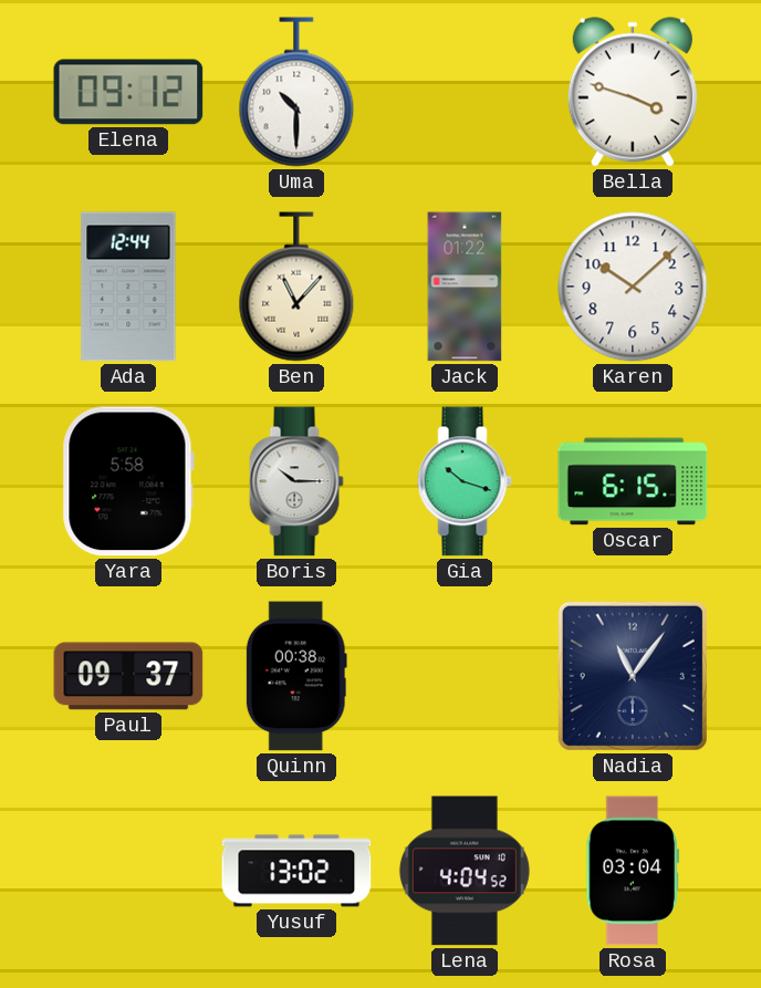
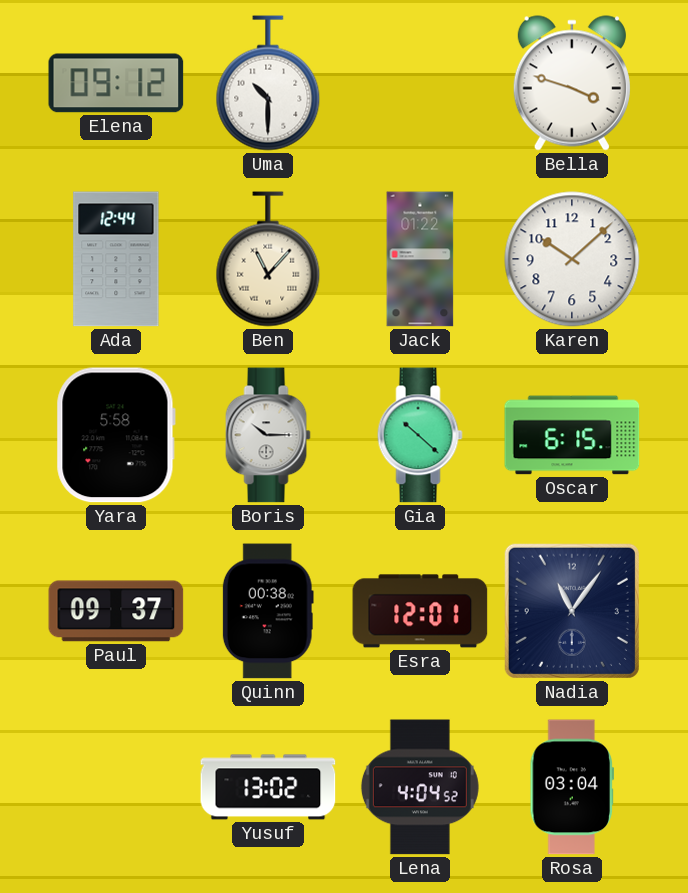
Gia: 10:18 -> 10:22
Esra: none -> 12:01
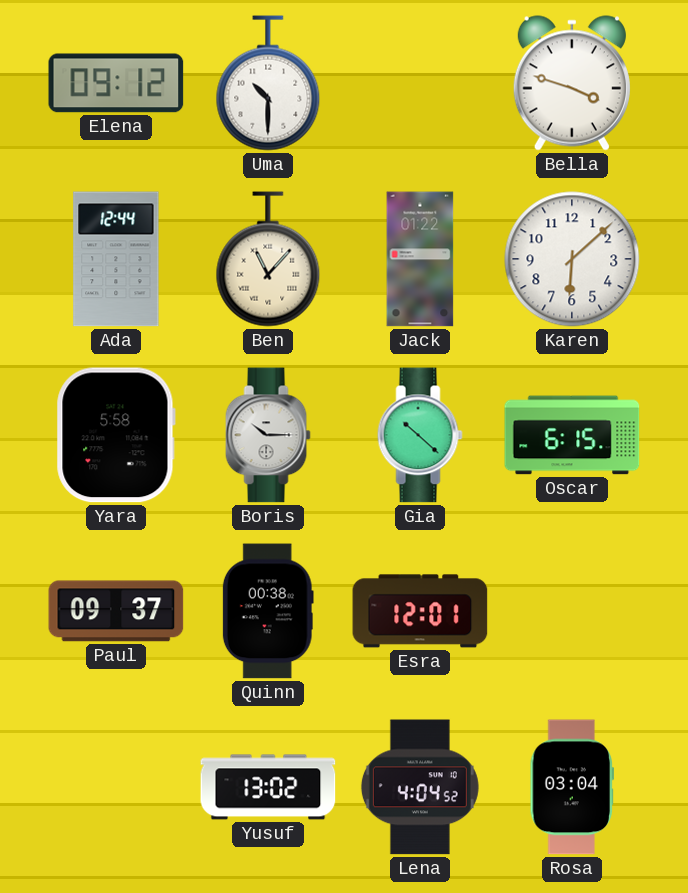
Karen: 10:08 -> 6:08
Nadia: 11:06 -> none
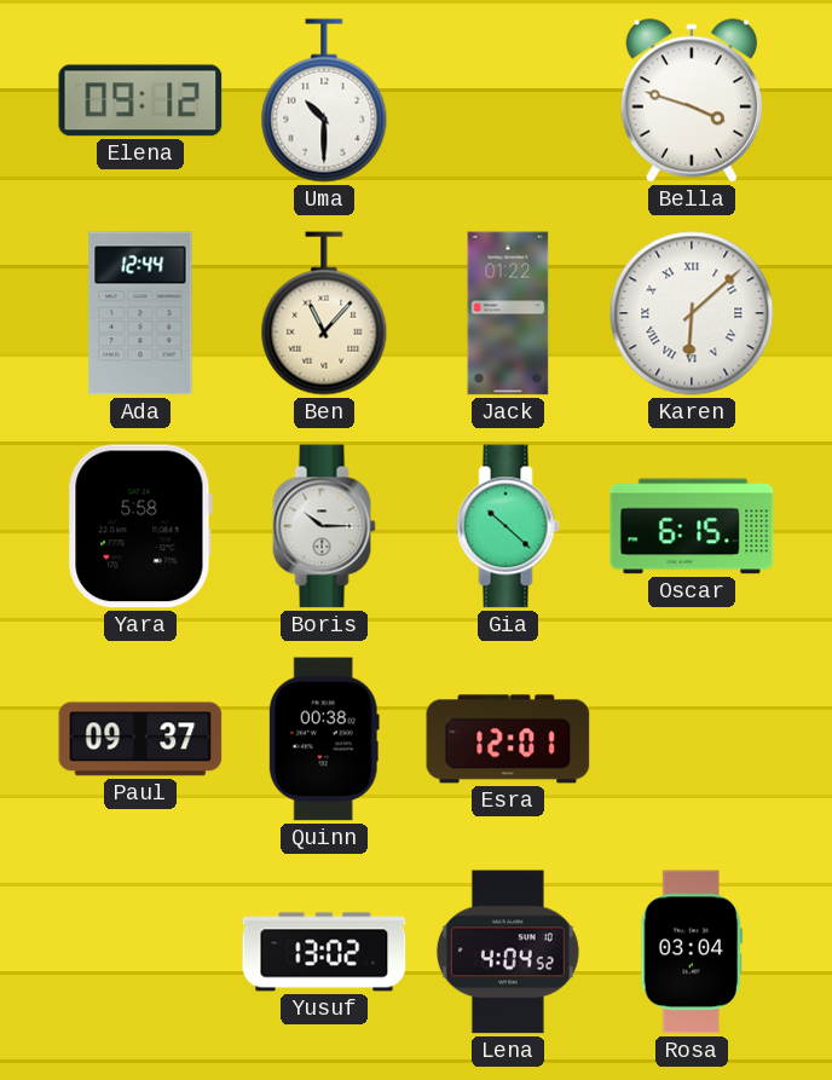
Karen numerals: Arabic -> Roman
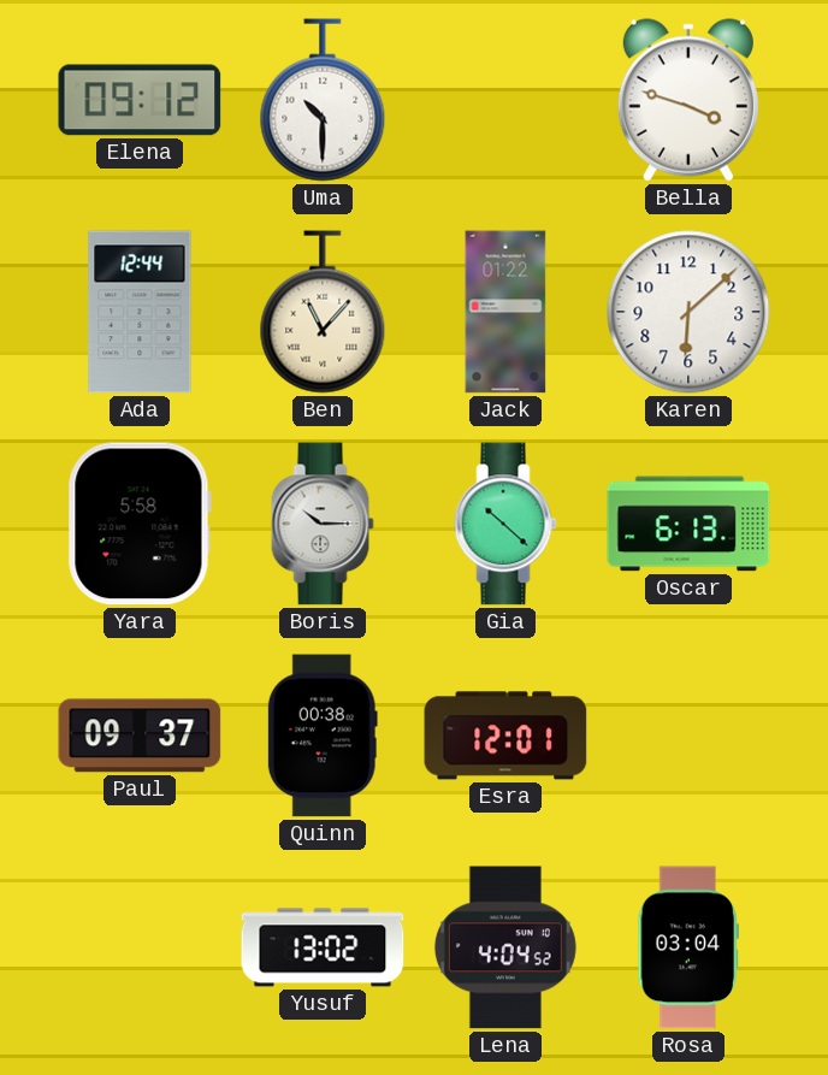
Karen numerals: Roman -> Arabic
Oscar: 6:15 -> 6:13
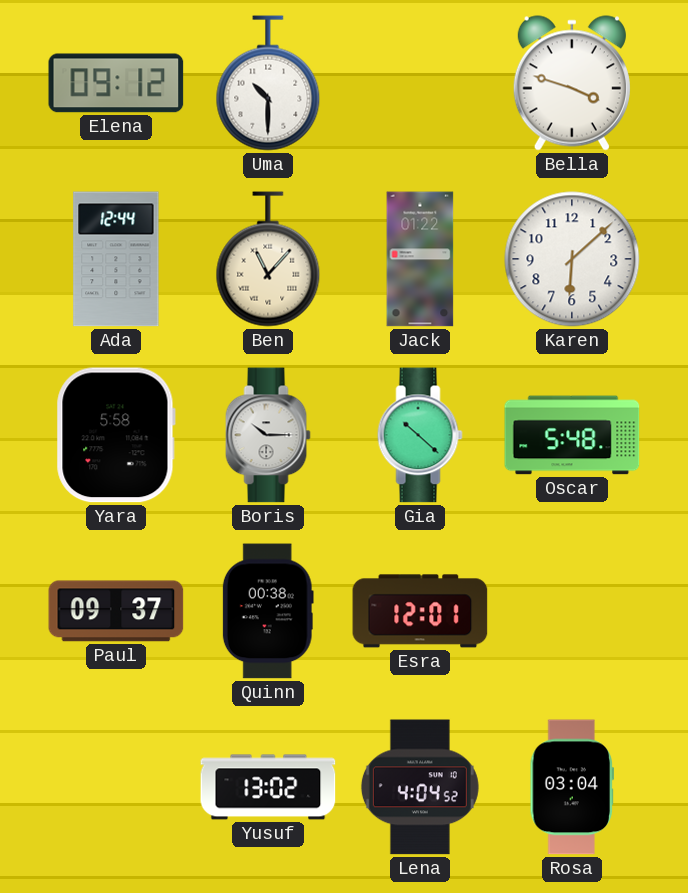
Oscar: 6:13 -> 5:48
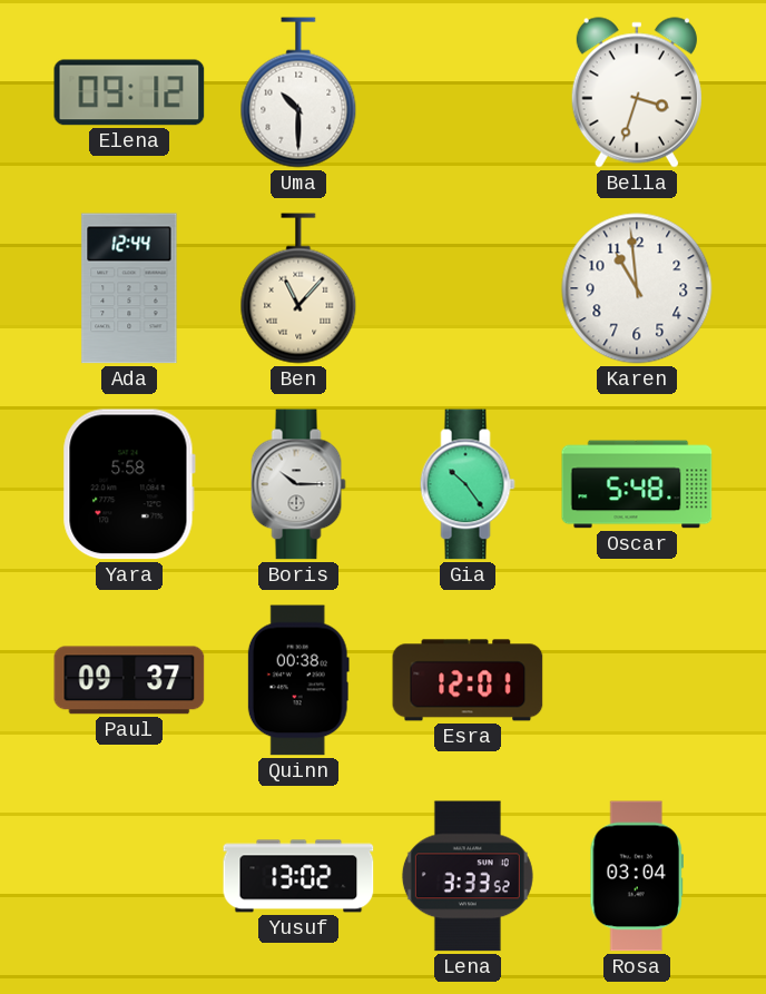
Bella: 3:48 -> 3:33
Jack: 01:22 -> none
Karen: 6:08 -> 10:59
Gia: 10:22 -> 10:24
Lena: 4:04 -> 3:33
